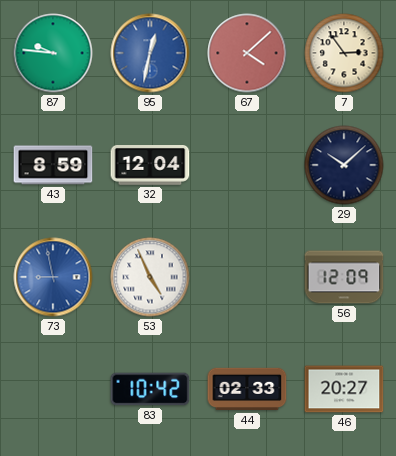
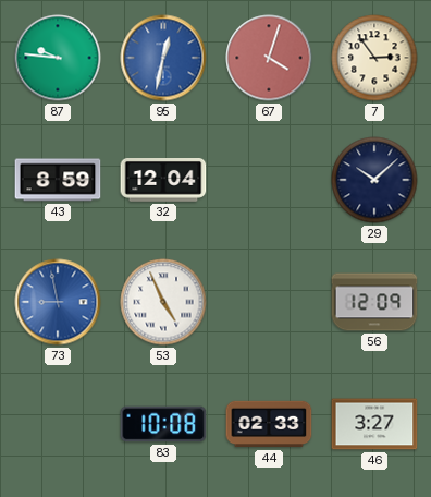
67: 4:08 -> 4:03
83: 10:42 -> 10:08
46: 20:27 -> 3:27
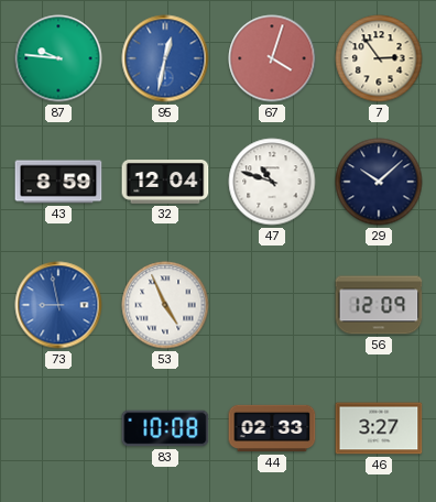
47: none -> 10:48
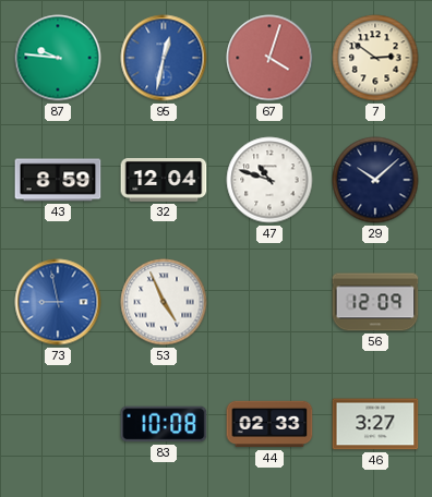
7: 2:54 -> 2:51
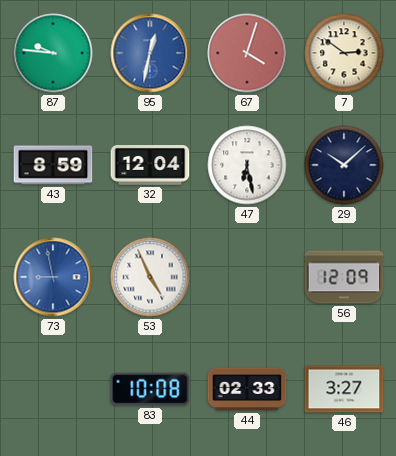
47: 10:48 -> 6:28
